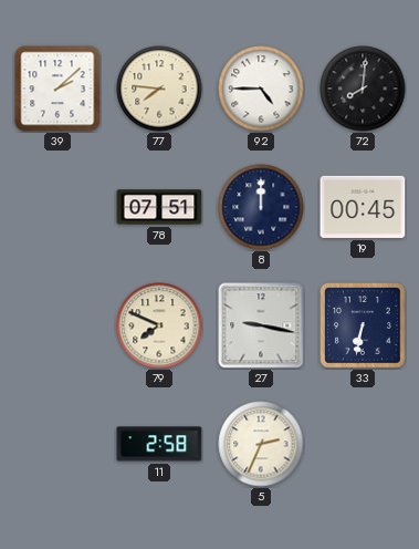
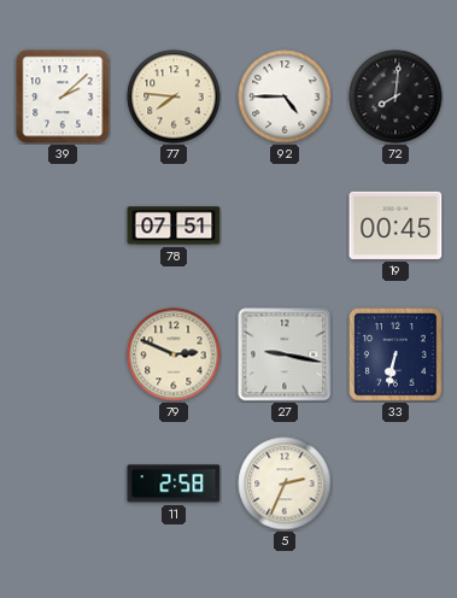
8: 12:00 -> none
79: 7:49 -> 2:49
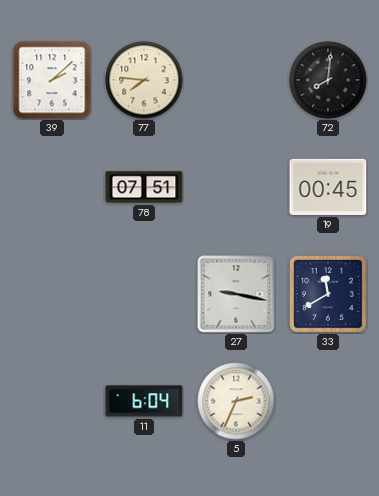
92: 4:45 -> none
79: 2:49 -> none
33: 6:32 -> 11:40
11: 2:58 -> 6:04
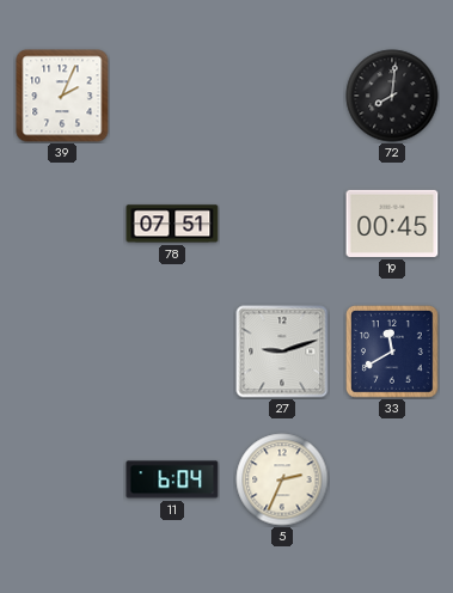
39: 2:08 -> 2:04
77: 7:46 -> none
27: 9:17 -> 9:12
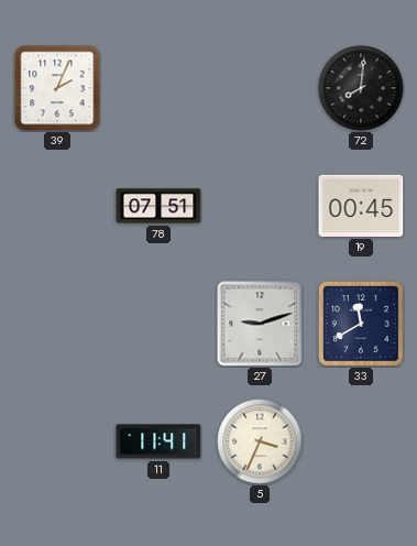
11: 6:04 -> 11:41
5: 2:34 -> 3:34
